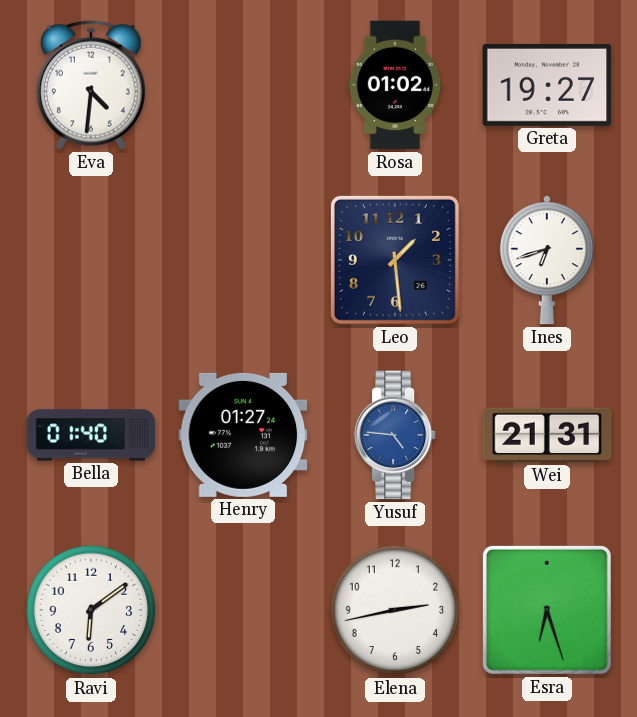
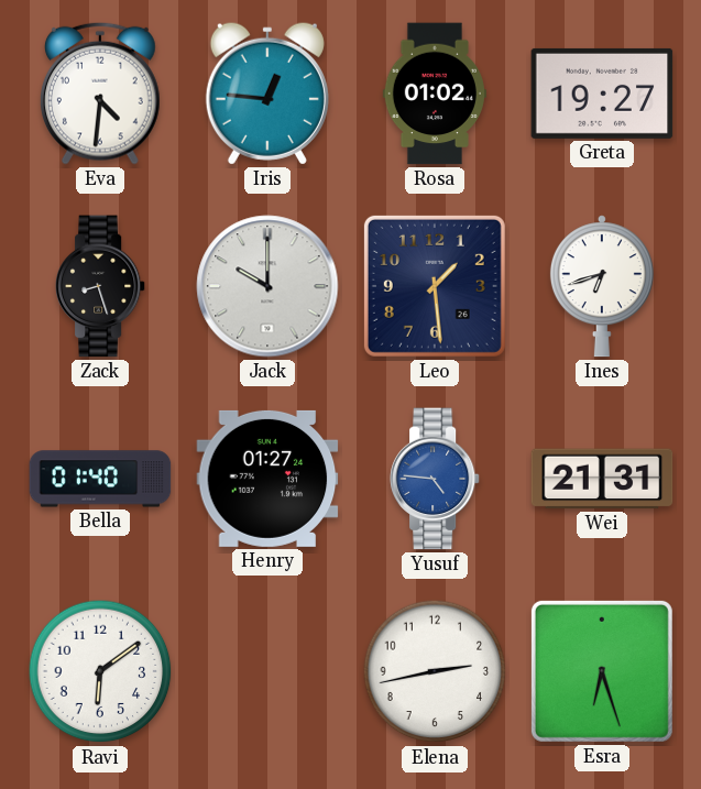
Iris: none -> 12:46
Zack: none -> 8:27
Jack: none -> 10:00
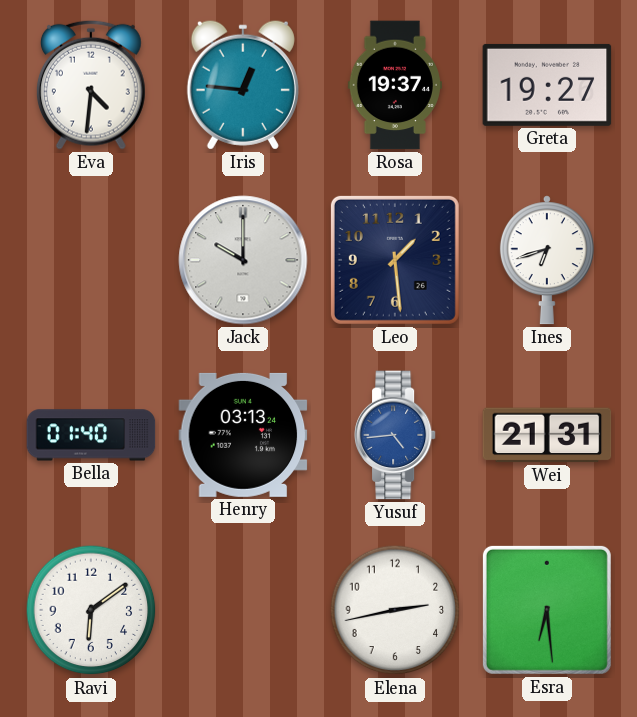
Rosa: 01:02 -> 19:37
Zack: 8:27 -> none
Henry: 01:27 -> 03:13
Yusuf: 4:46 -> 4:44
Esra: 6:27 -> 6:29
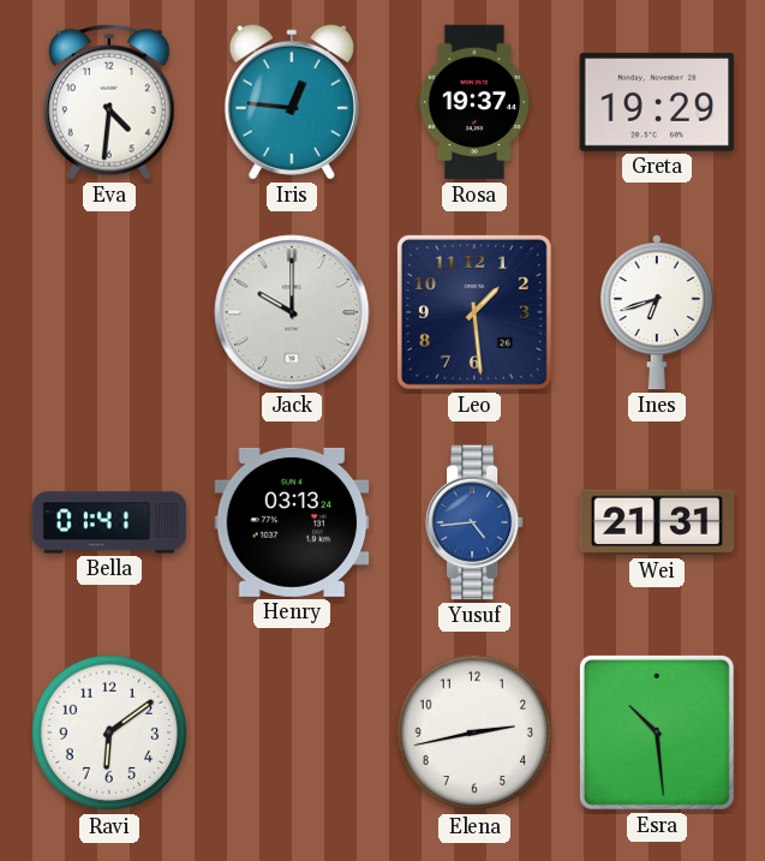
Greta: 19:27 -> 19:29
Bella: 01:40 -> 01:41
Esra: 6:29 -> 10:29
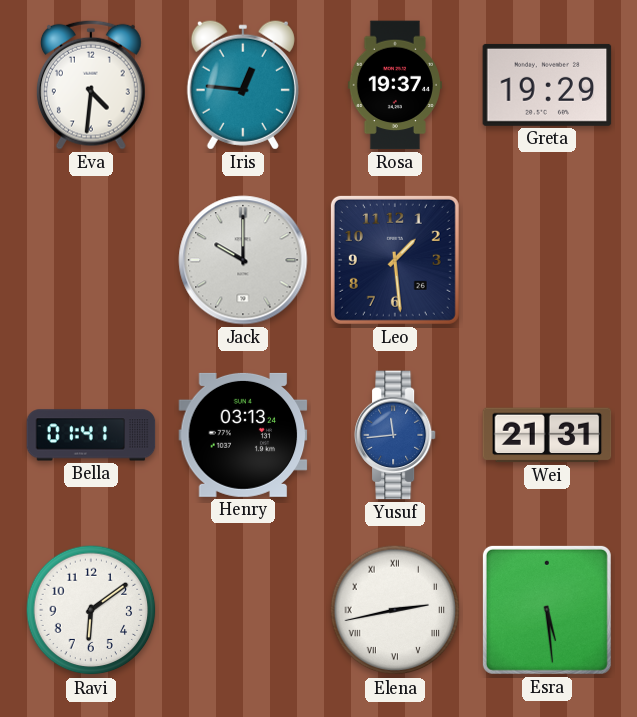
Ines: 6:42 -> none
Yusuf: 4:44 -> 11:44
Elena numerals: Arabic -> Roman
Esra: 10:29 -> 5:29
